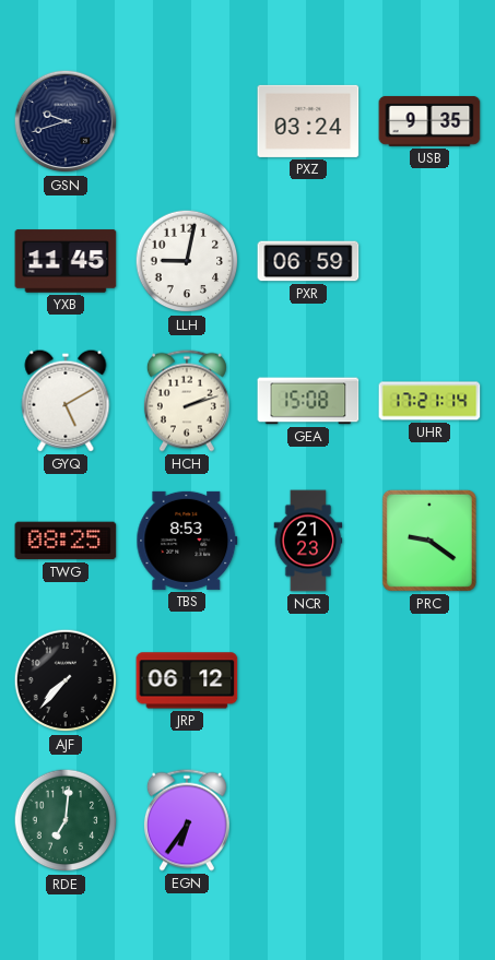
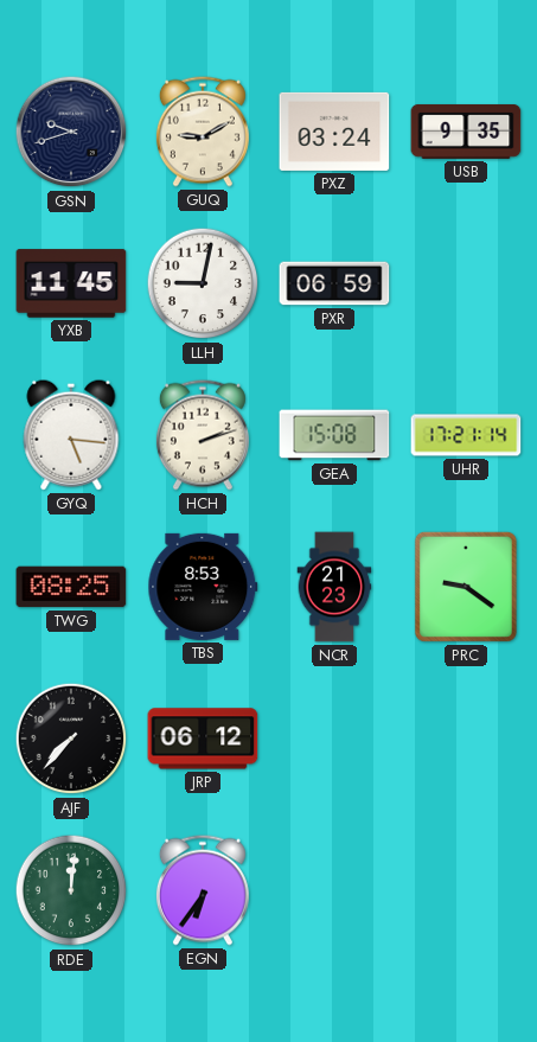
GUQ: none -> 9:10
GYQ: 5:10 -> 5:16
RDE: 7:01 -> 12:01
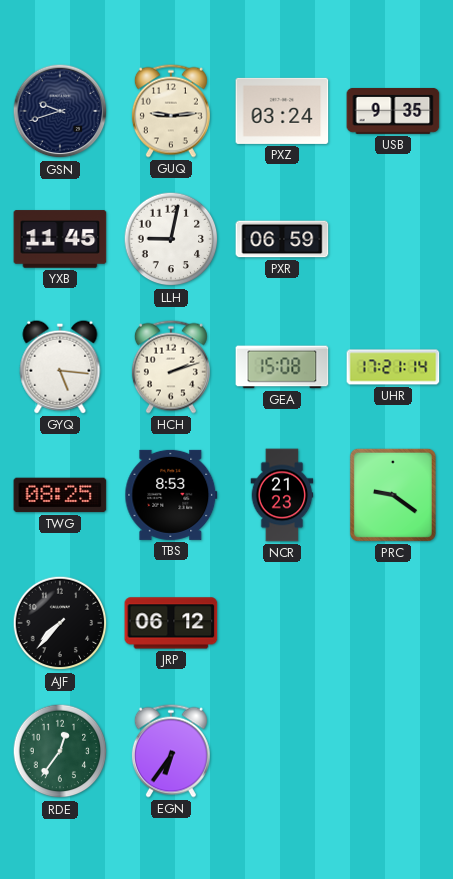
GUQ: 9:10 -> 9:14
RDE: 12:01 -> 12:36
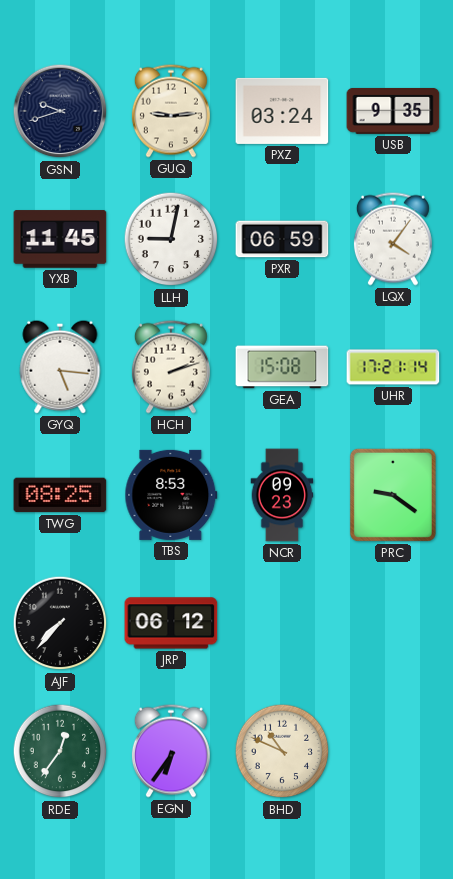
LQX: none -> 4:06
NCR: 21:23 -> 09:23
BHD: none -> 10:49
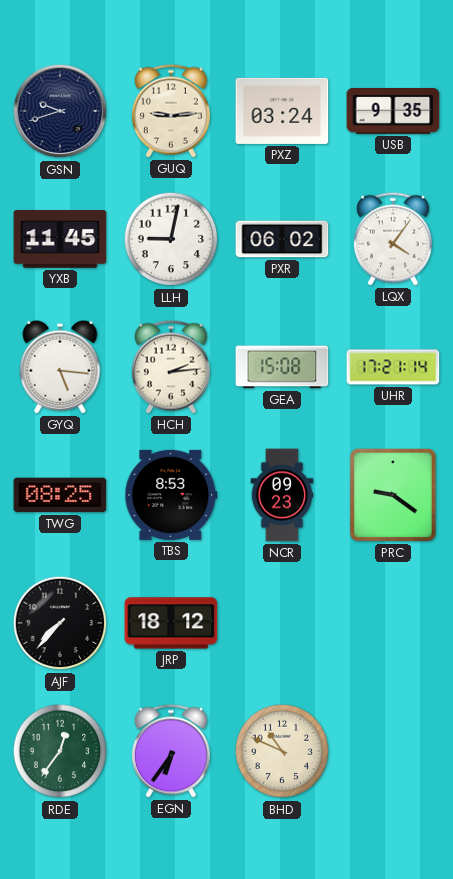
PXR: 06:59 -> 06:02
HCH: 2:12 -> 2:14
JRP: 06:12 -> 18:12
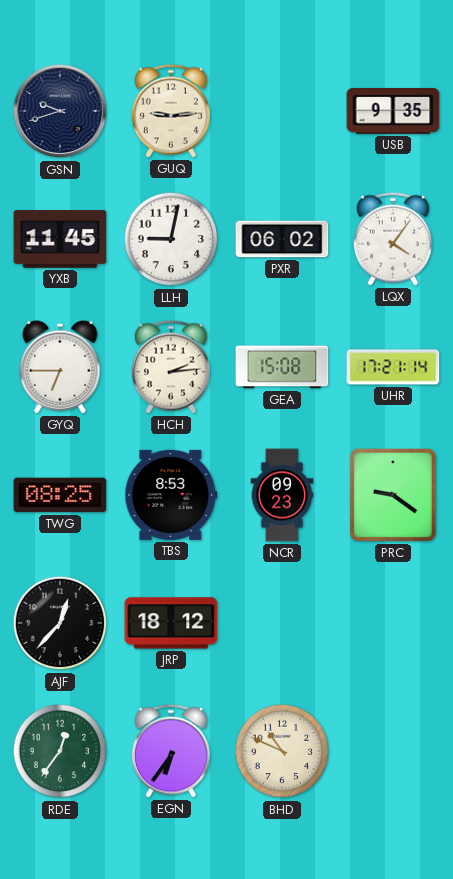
PXZ: 03:24 -> none
GYQ: 5:16 -> 6:45
AJF: 7:37 -> 12:37
